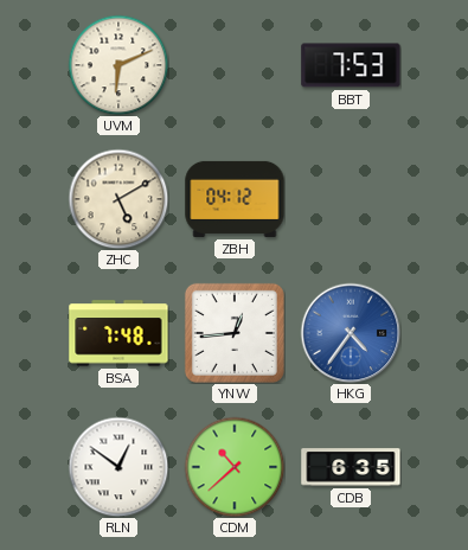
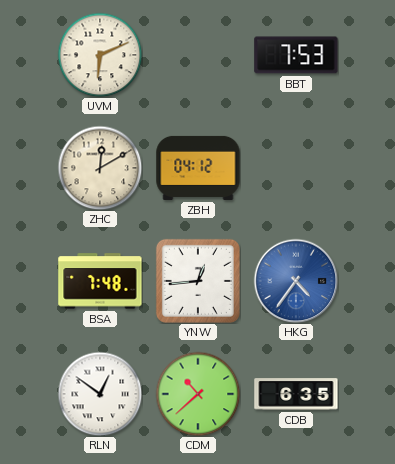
ZHC: 5:10 -> 12:10
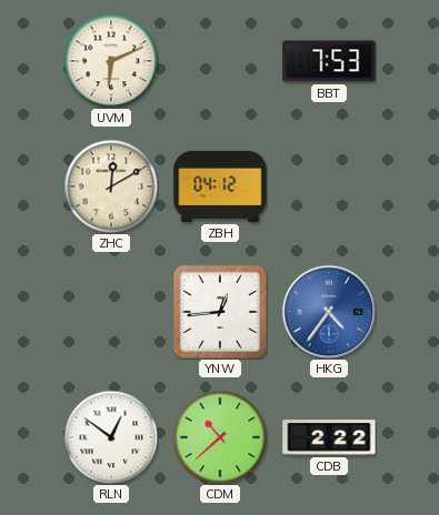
BSA: 7:48 -> none
CDB: 6:35 -> 2:22
